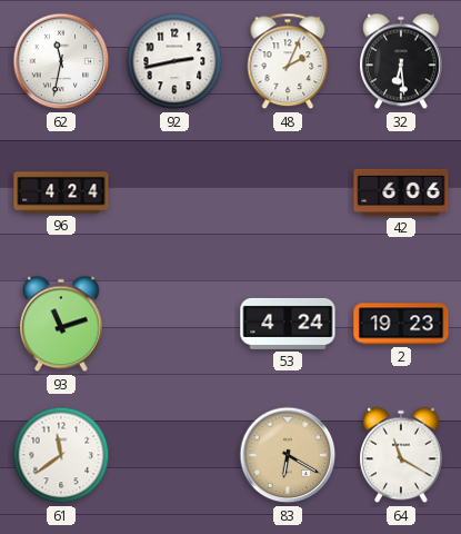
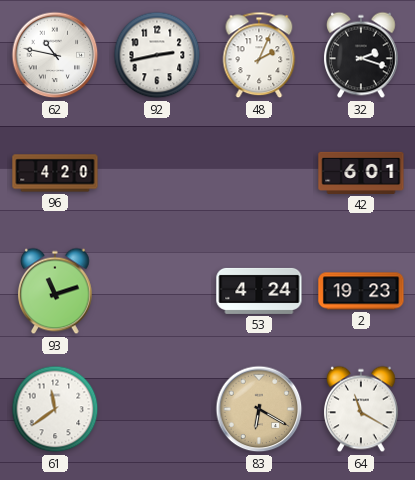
62: 11:32 -> 10:47
32: 6:29 -> 2:18
96: 4:24 -> 4:20
42: 6:06 -> 6:01
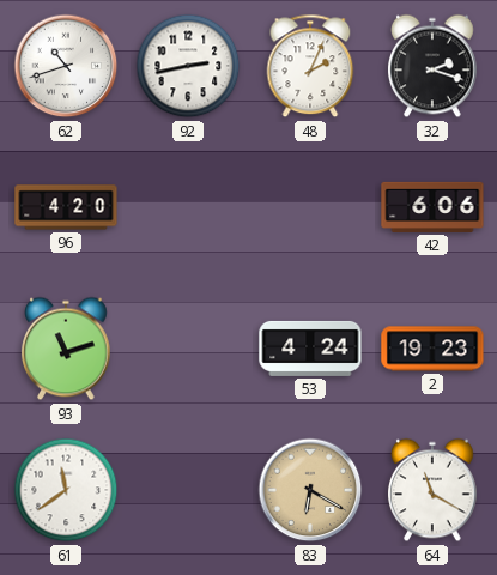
62: 10:47 -> 10:42
42: 6:01 -> 6:06
